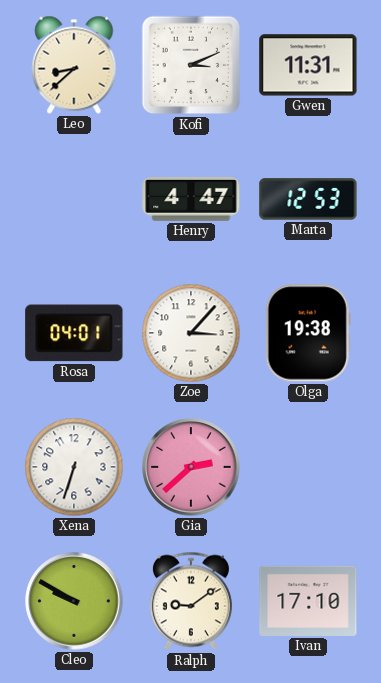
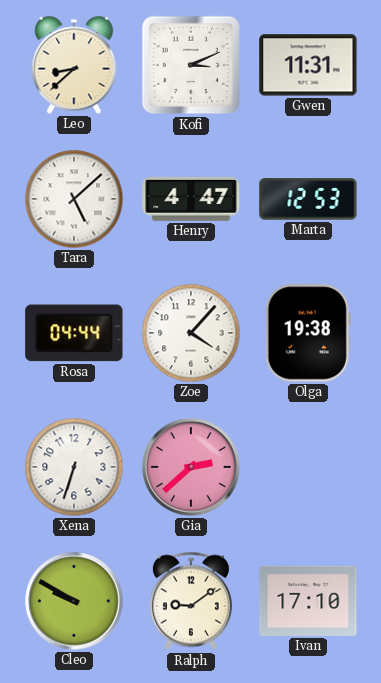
Tara: none -> 5:08
Rosa: 04:01 -> 04:44
Zoe: 3:07 -> 4:07
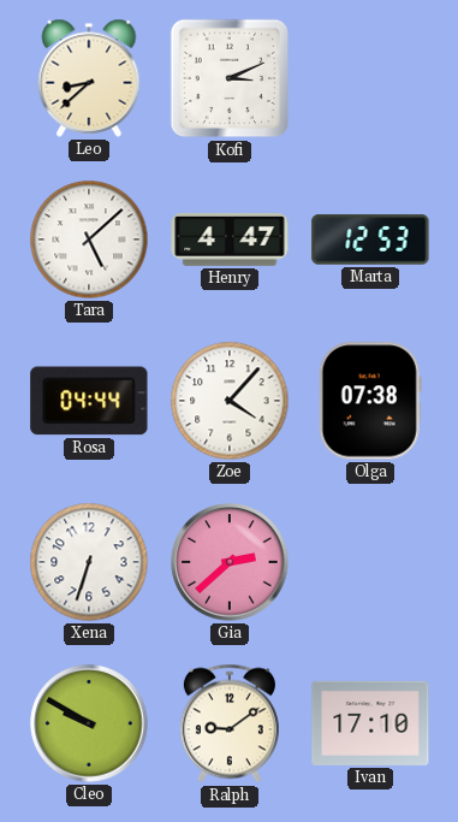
Gwen: 11:31 -> none
Olga: 19:38 -> 07:38
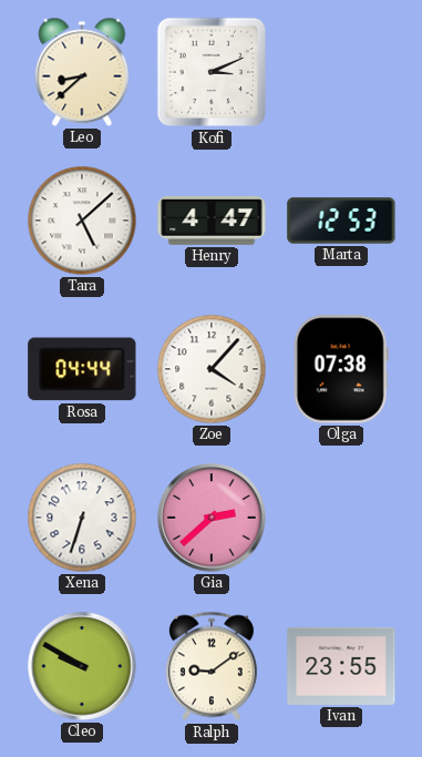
Ivan: 17:10 -> 23:55
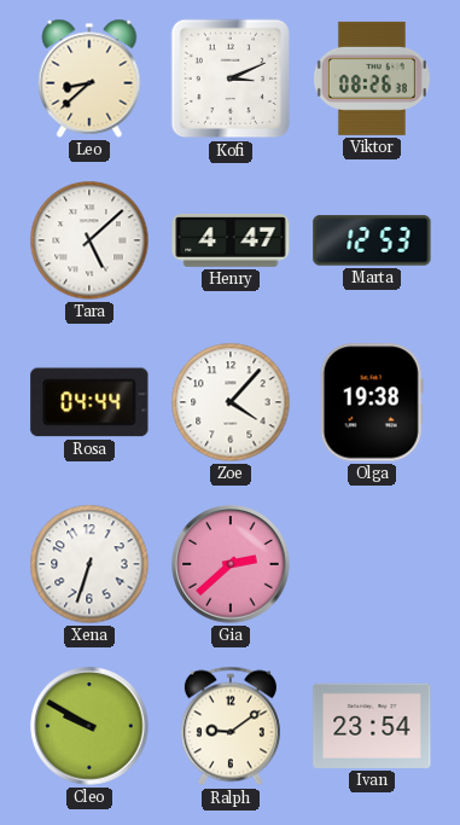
Viktor: none -> 08:26
Olga: 07:38 -> 19:38
Ivan: 23:55 -> 23:54
